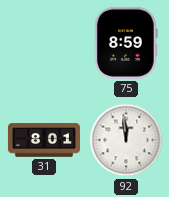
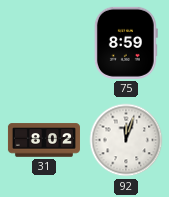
31: 8:01 -> 8:02
92: 11:59 -> 12:03
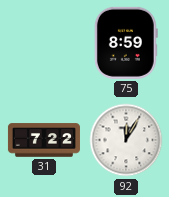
31: 8:02 -> 7:22
92: 12:03 -> 12:05
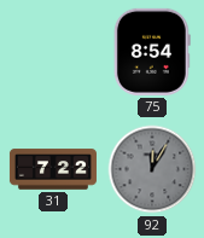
75: 8:59 -> 8:54
92 dial: white -> grey
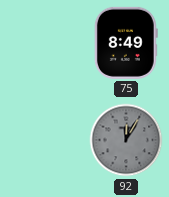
75: 8:54 -> 8:49
31: 7:22 -> none
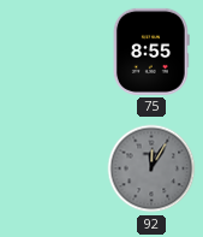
75: 8:49 -> 8:55
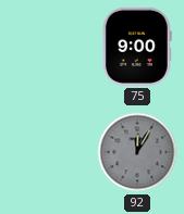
75: 8:55 -> 9:00
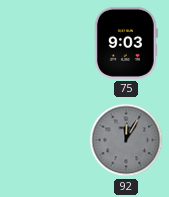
75: 9:00 -> 9:03
